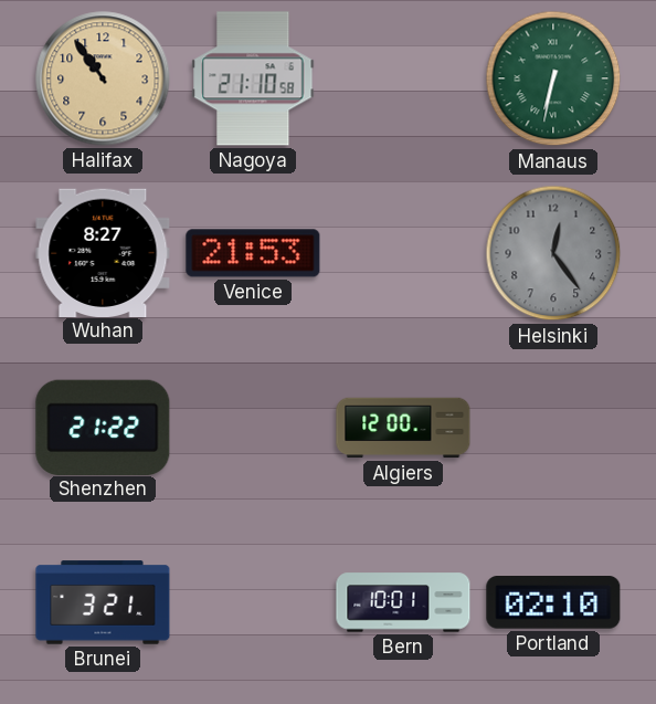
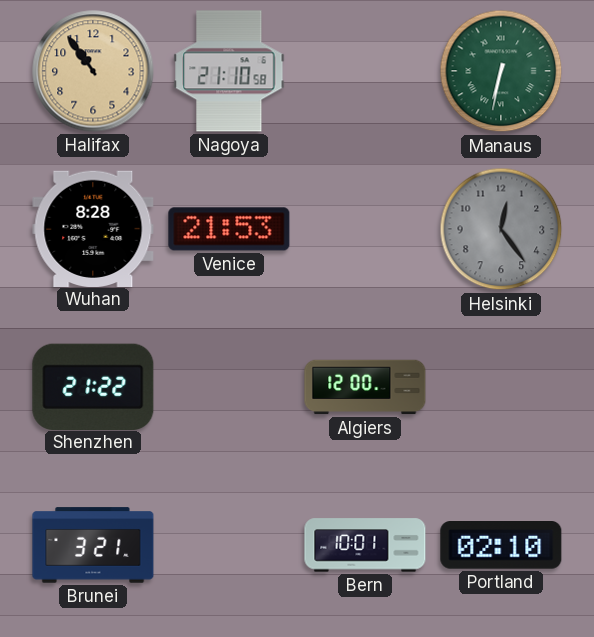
Wuhan: 8:27 -> 8:28
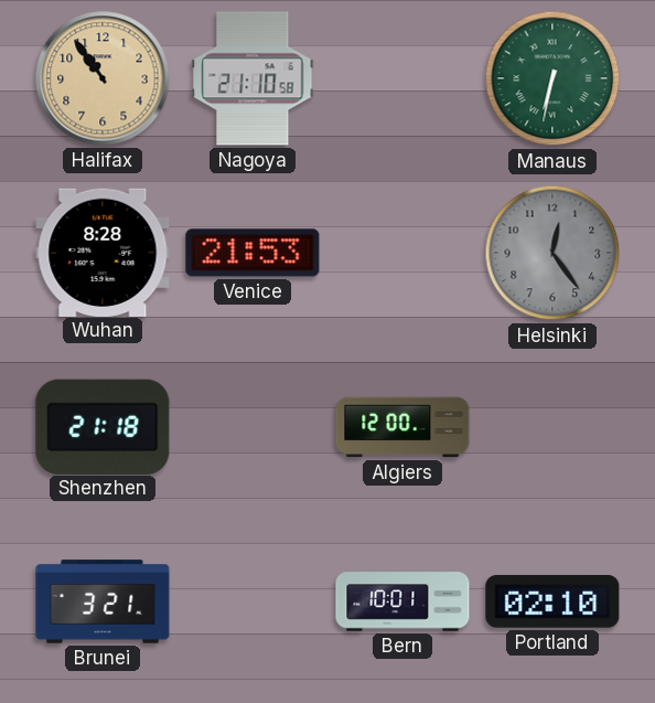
Shenzhen: 21:22 -> 21:18
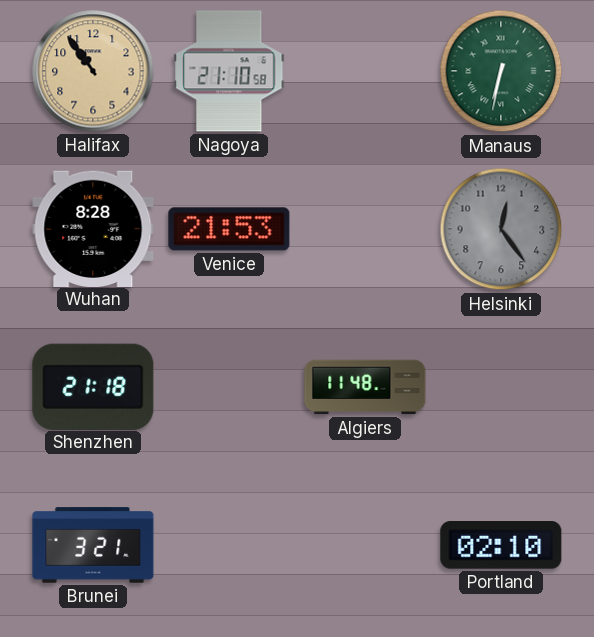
Algiers: 12:00 -> 11:48
Bern: 10:01 -> none
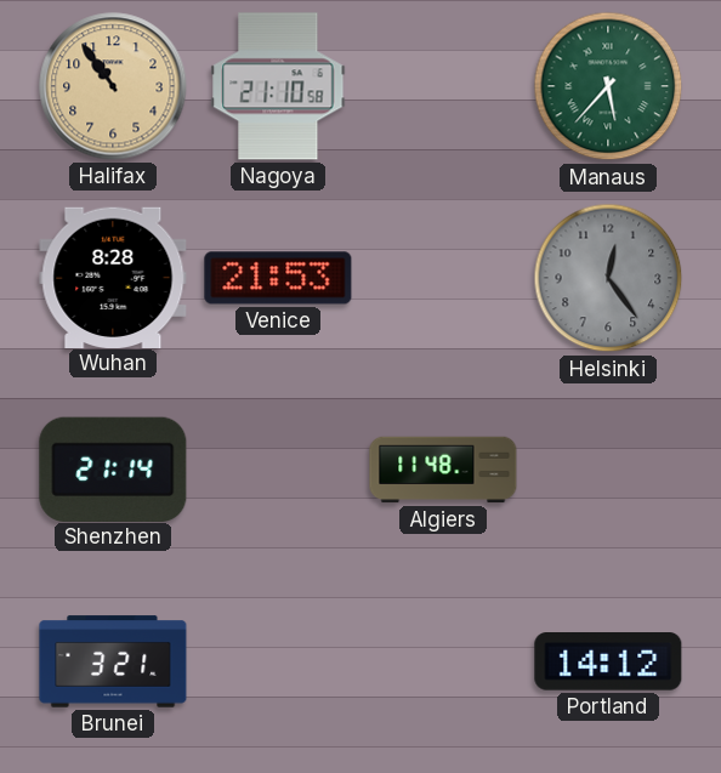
Manaus: 6:32 -> 5:37
Shenzhen: 21:18 -> 21:14
Portland: 02:10 -> 14:12
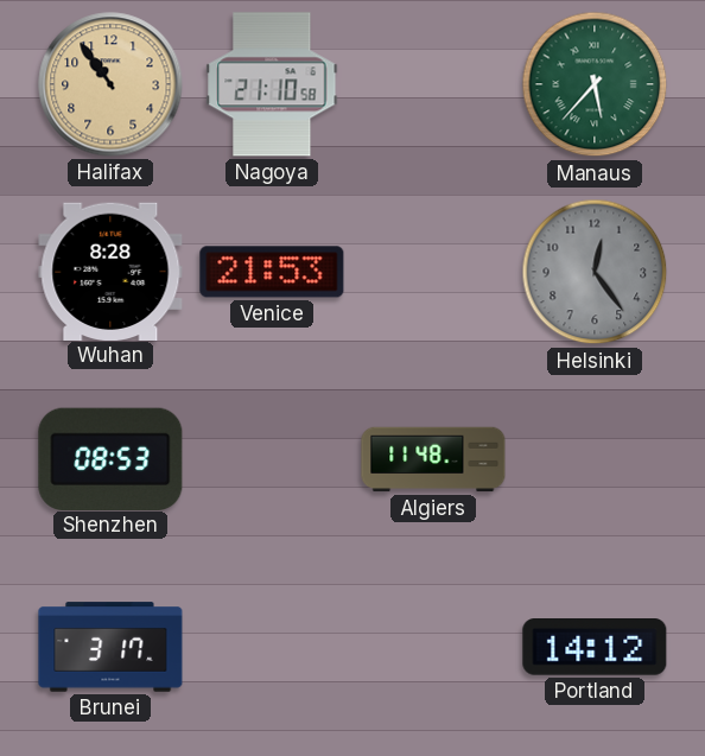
Shenzhen: 21:14 -> 08:53
Brunei: 3:21 -> 3:17
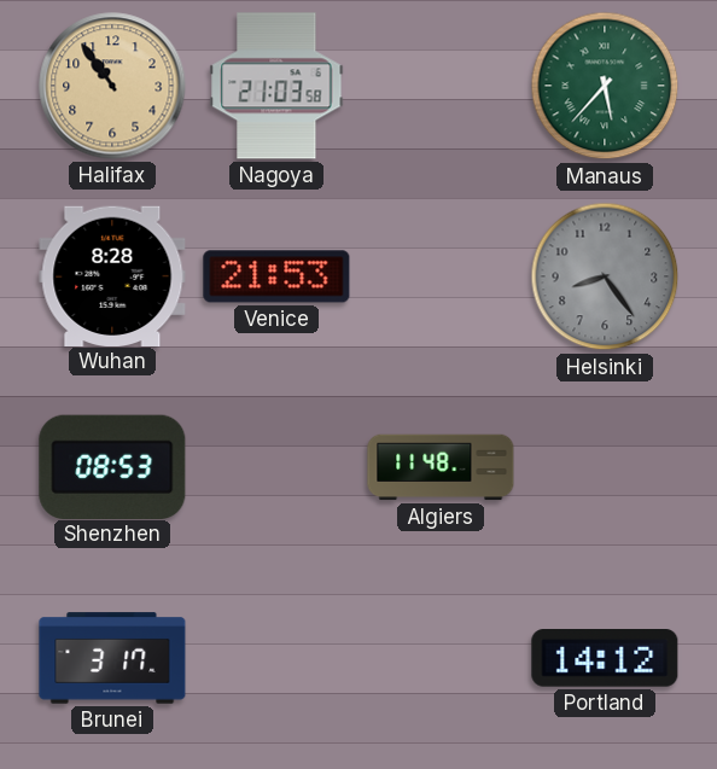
Nagoya: 21:10 -> 21:03
Helsinki: 12:24 -> 8:24
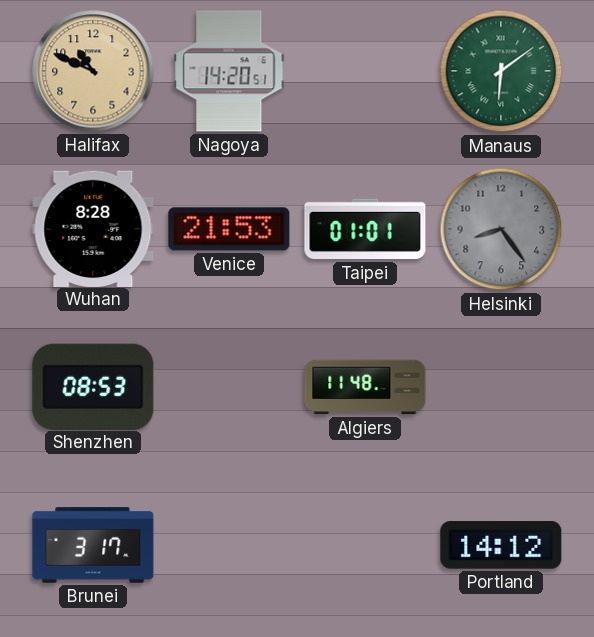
Halifax: 10:54 -> 10:49
Nagoya: 21:03 -> 14:20
Manaus: 5:37 -> 6:09
Taipei: none -> 01:01
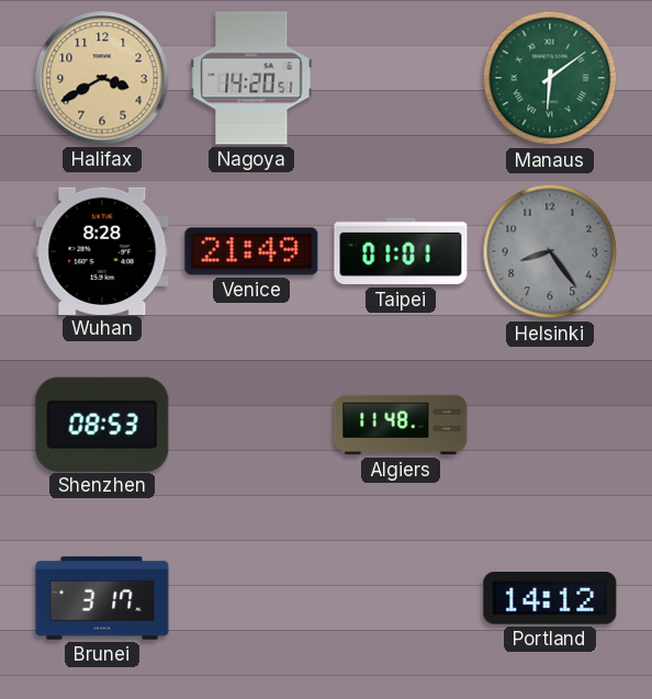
Halifax: 10:49 -> 3:40
Venice: 21:53 -> 21:49
